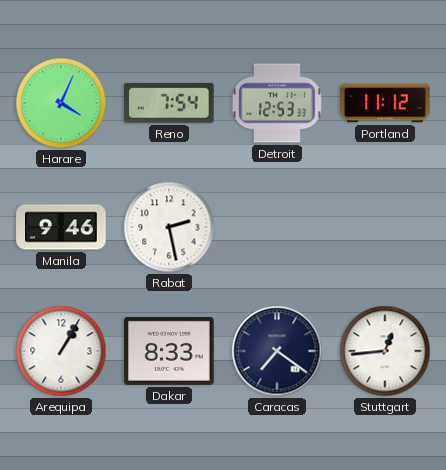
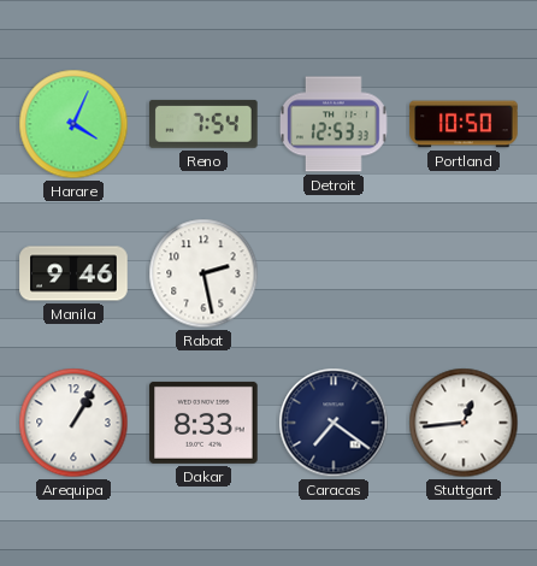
Portland: 11:12 -> 10:50
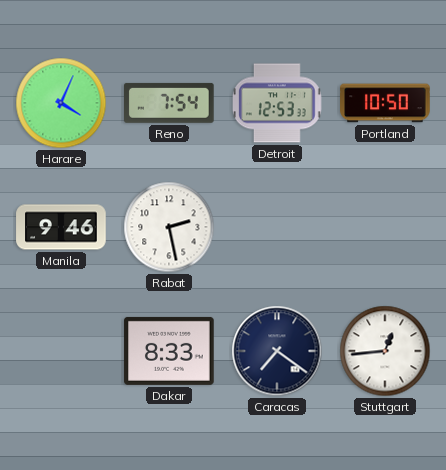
Arequipa: 1:05 -> none
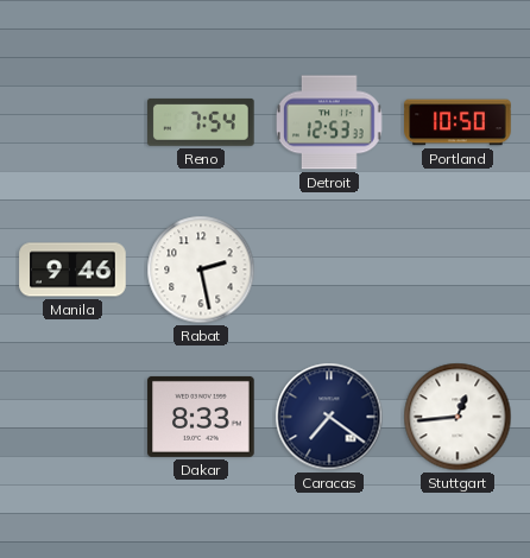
Harare: 4:04 -> none
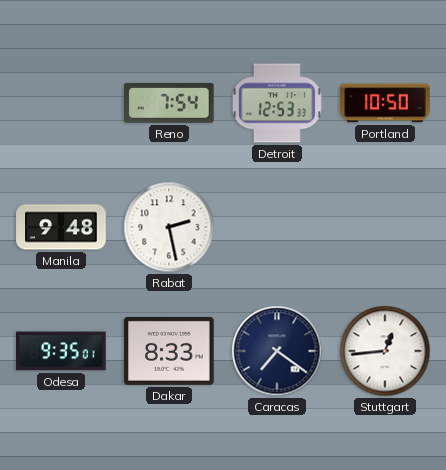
Manila: 9:46 -> 9:48
Odesa: none -> 9:35
